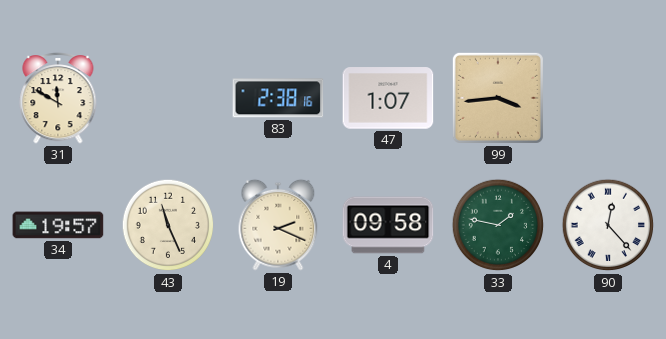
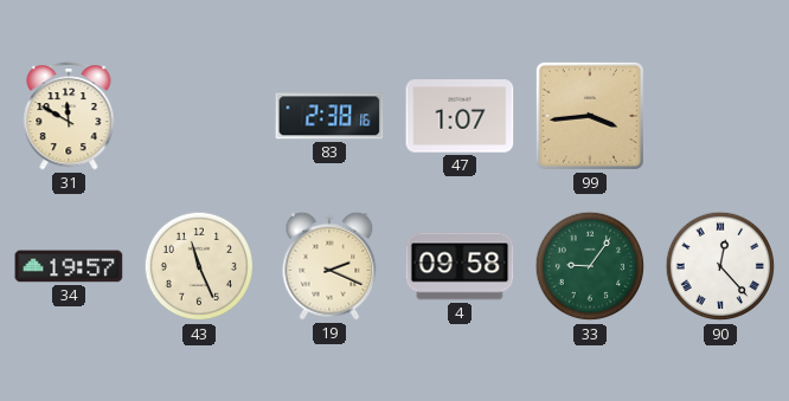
33: 1:47 -> 9:06
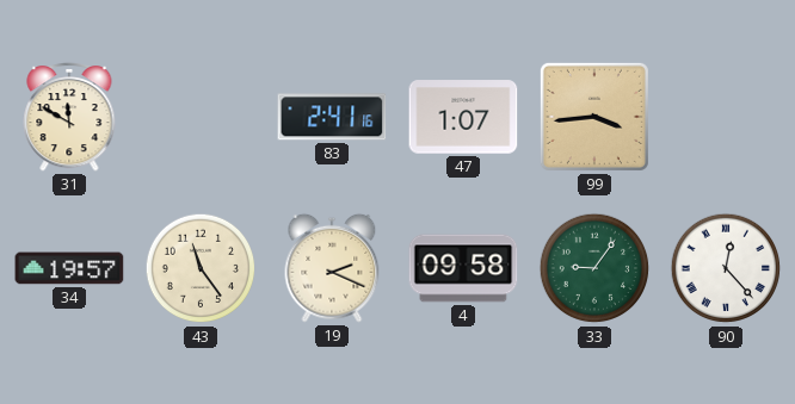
83: 2:38 -> 2:41
43: 11:26 -> 11:24
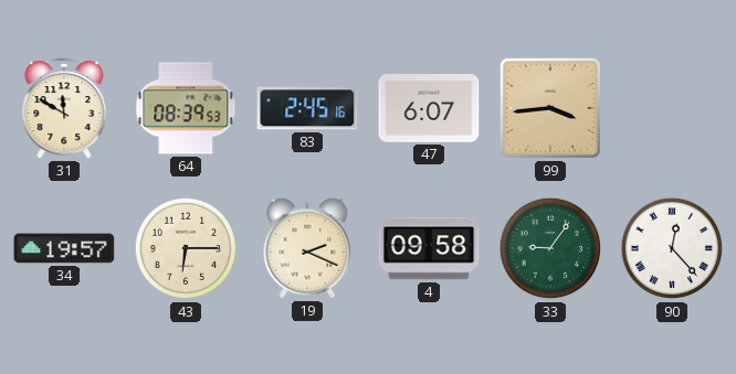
64: none -> 08:39
83: 2:41 -> 2:45
47: 1:07 -> 6:07
43: 11:24 -> 6:15
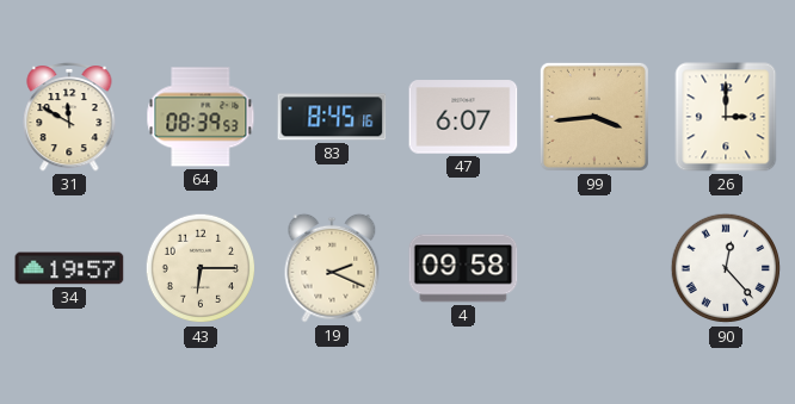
83: 2:45 -> 8:45
26: none -> 3:00
33: 9:06 -> none
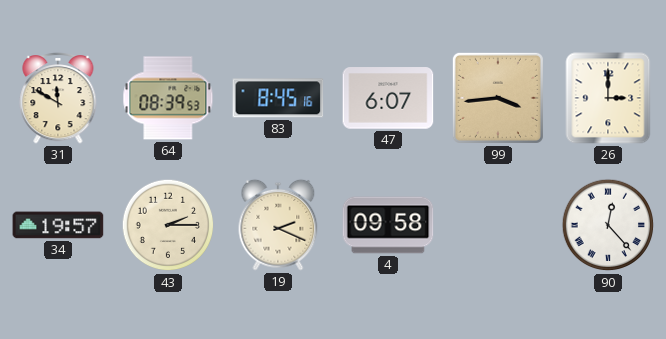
43: 6:15 -> 2:15
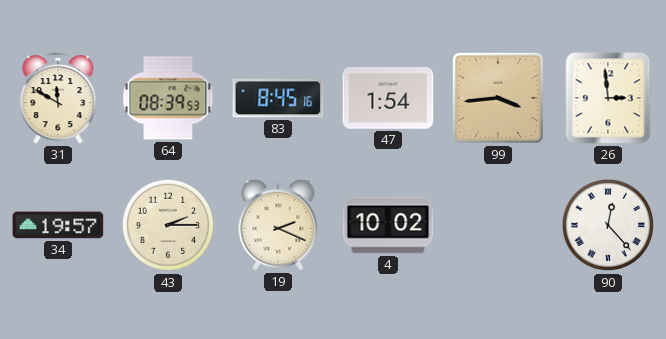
47: 6:07 -> 1:54
26: 3:00 -> 2:59
4: 09:58 -> 10:02
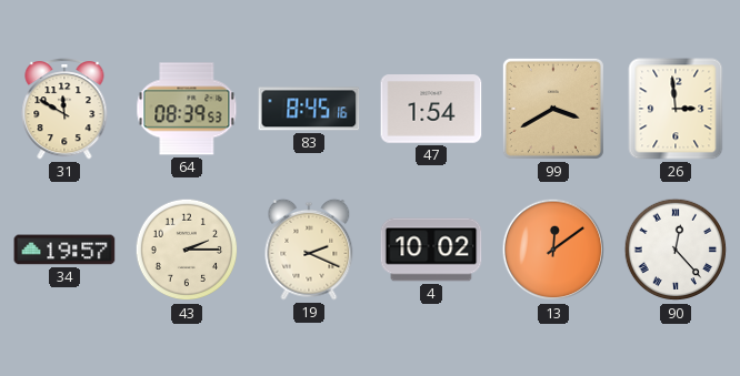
99: 3:44 -> 3:40
13: none -> 12:09
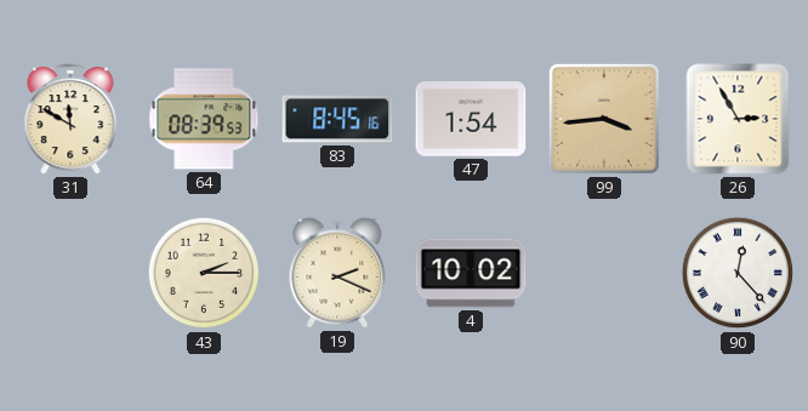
99: 3:40 -> 3:44
26: 2:59 -> 2:55
34: 19:57 -> none
13: 12:09 -> none
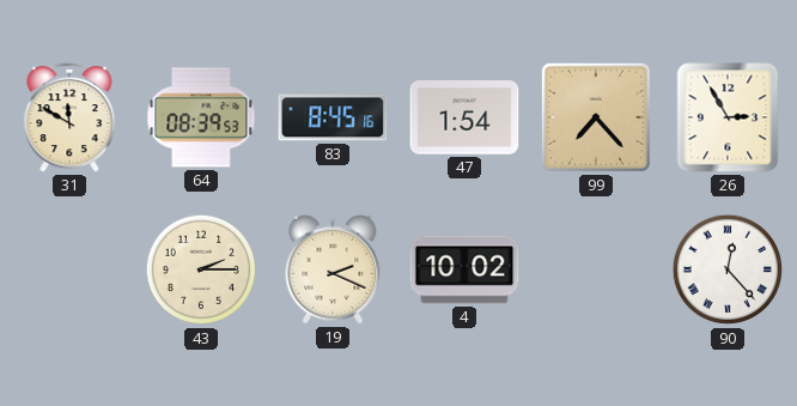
99: 3:44 -> 7:23
